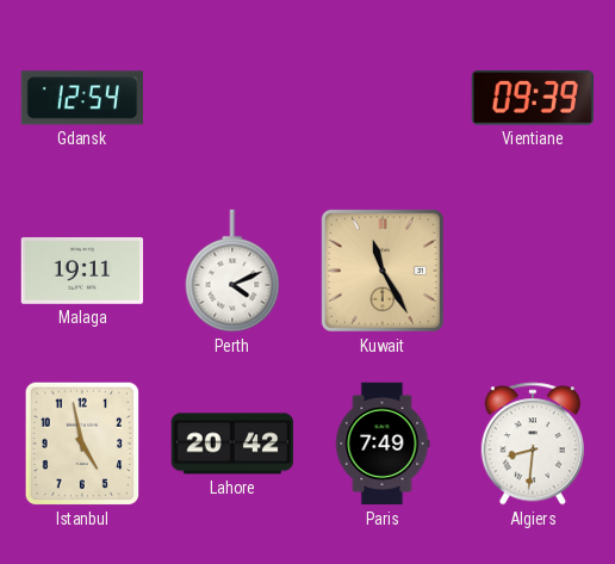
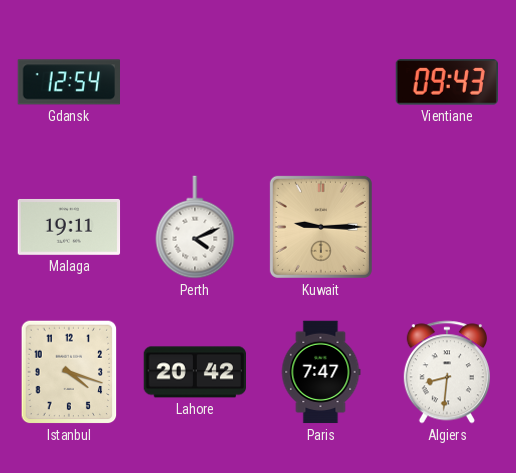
Vientiane: 09:39 -> 09:43
Kuwait: 11:25 -> 9:15
Istanbul: 4:58 -> 4:18
Paris: 7:49 -> 7:47
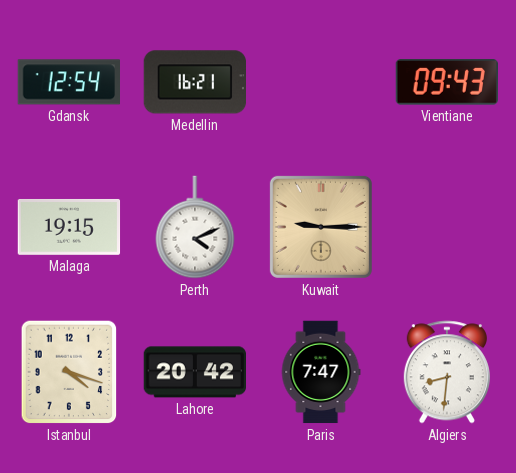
Medellin: none -> 16:21
Malaga: 19:11 -> 19:15
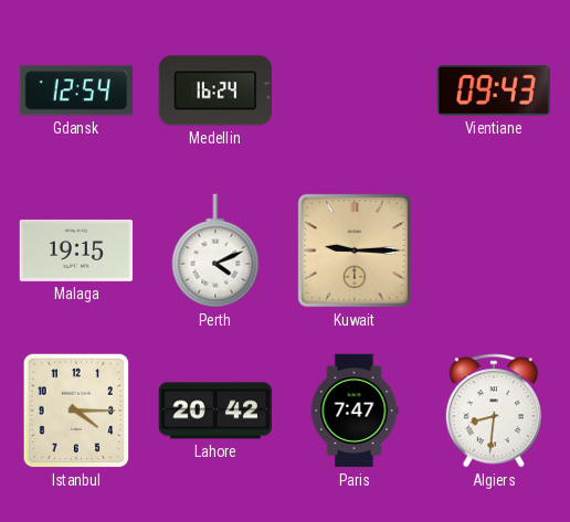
Medellin: 16:21 -> 16:24
Istanbul: 4:18 -> 4:15
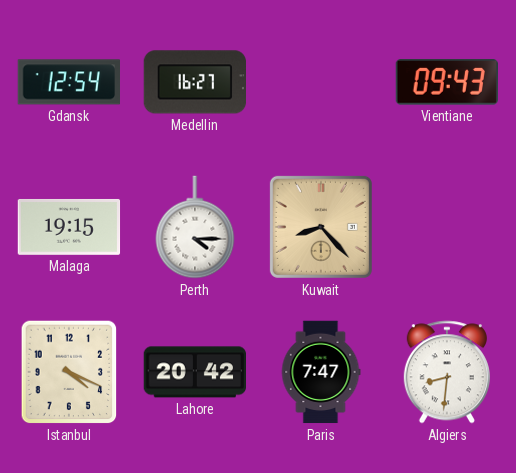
Medellin: 16:24 -> 16:27
Perth: 4:11 -> 4:15
Kuwait: 9:15 -> 8:23
Istanbul: 4:15 -> 4:19
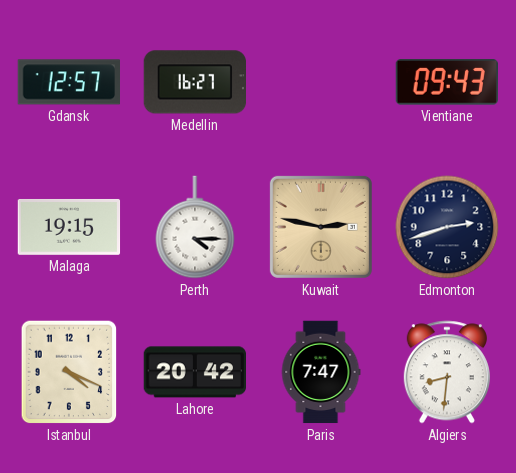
Gdansk: 12:54 -> 12:57
Kuwait: 8:23 -> 2:47
Edmonton: none -> 2:42
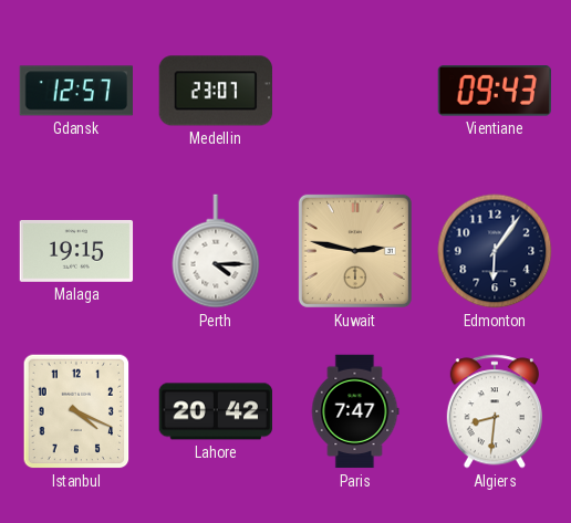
Medellin: 16:27 -> 23:07
Edmonton: 2:42 -> 6:06
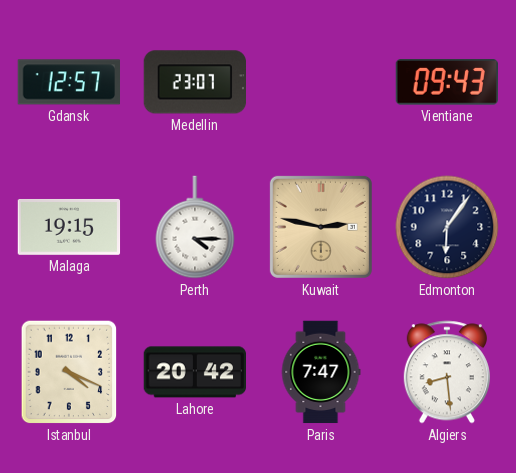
Algiers: 8:31 -> 8:29
